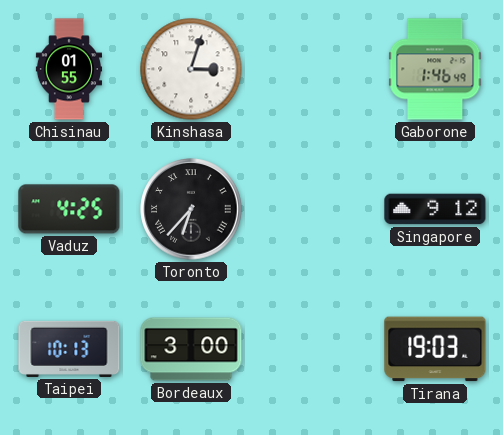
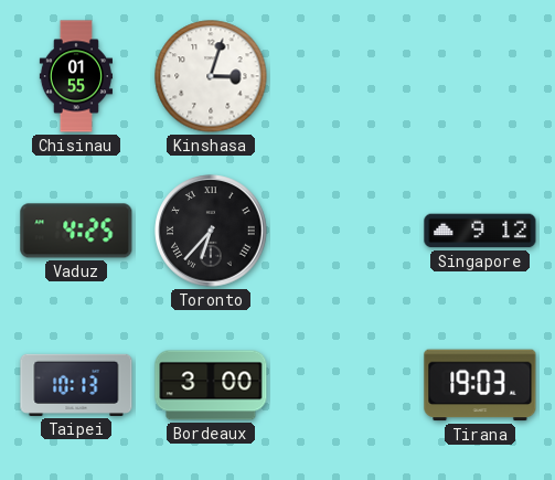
Gaborone: 1:46 -> none
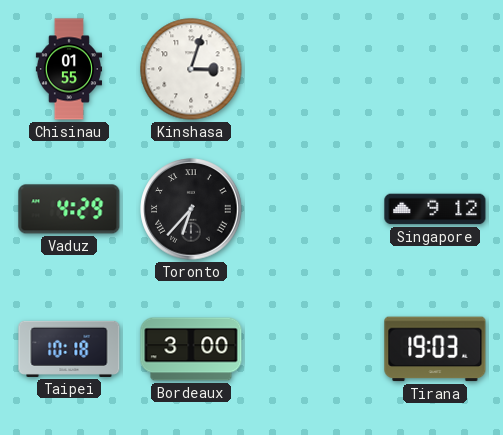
Vaduz: 4:25 -> 4:29
Taipei: 10:13 -> 10:18
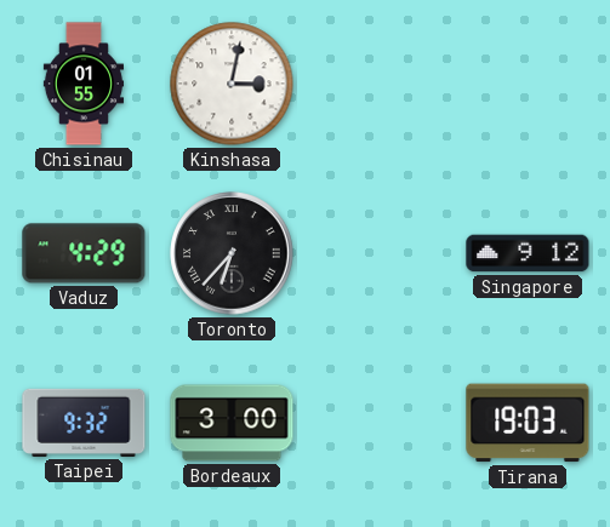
Kinshasa: 3:03 -> 3:02
Taipei: 10:18 -> 9:32
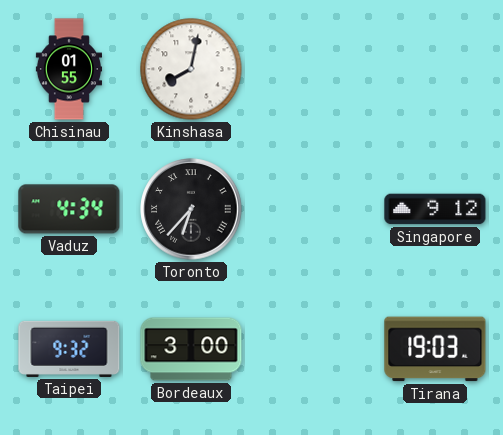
Kinshasa: 3:02 -> 8:02
Vaduz: 4:29 -> 4:34
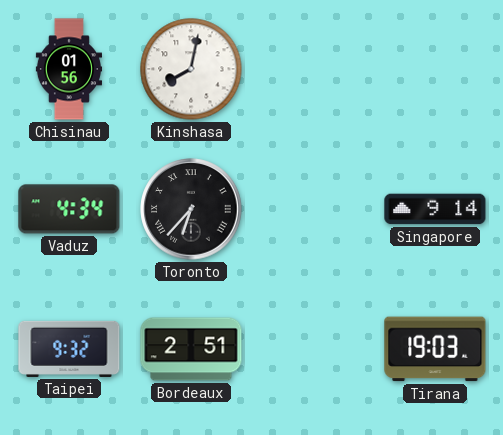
Chisinau: 01:55 -> 01:56
Singapore: 9:12 -> 9:14
Bordeaux: 3:00 -> 2:51
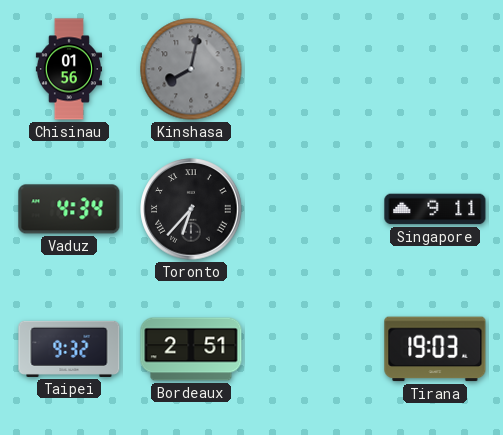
Kinshasa dial: white -> grey
Singapore: 9:14 -> 9:11
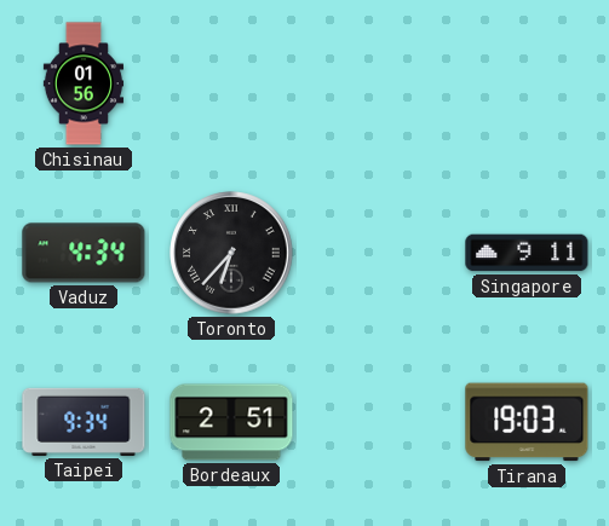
Kinshasa: 8:02 -> none
Taipei: 9:32 -> 9:34
